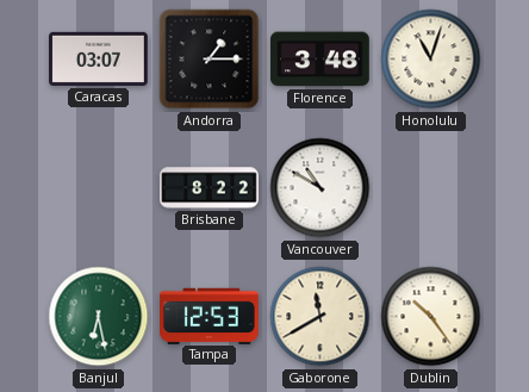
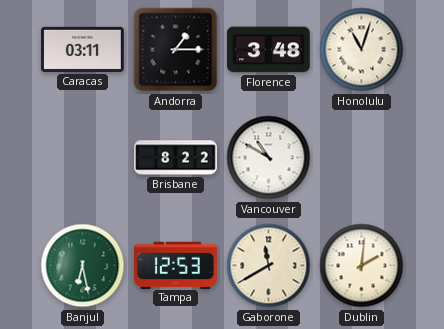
Caracas: 03:07 -> 03:11
Dublin: 10:24 -> 2:01
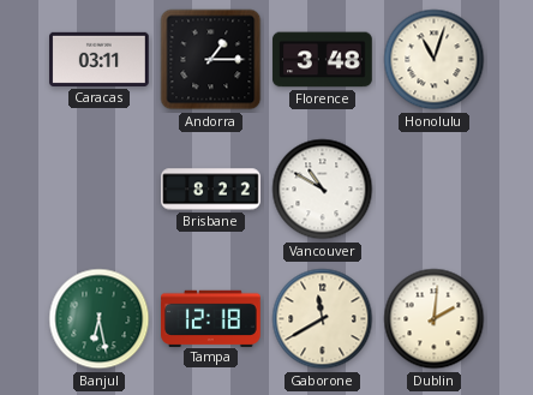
Tampa: 12:53 -> 12:18
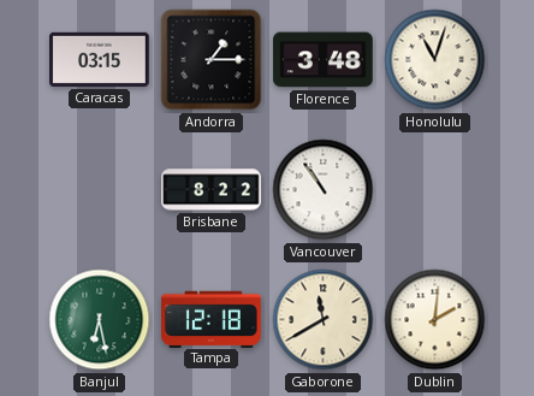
Caracas: 03:11 -> 03:15
Vancouver: 10:50 -> 10:54
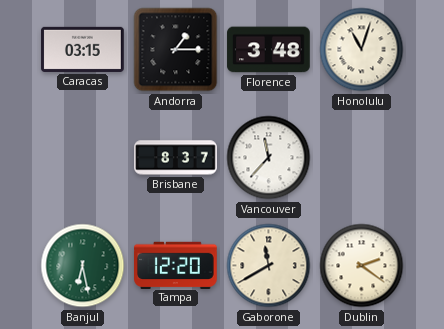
Brisbane: 8:22 -> 8:37
Vancouver: 10:54 -> 11:37
Tampa: 12:18 -> 12:20
Dublin: 2:01 -> 2:21
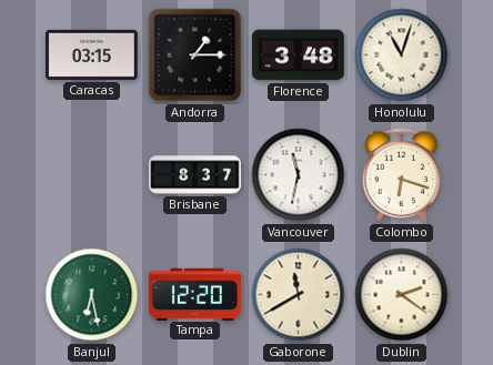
Vancouver: 11:37 -> 11:32
Colombo: none -> 6:18
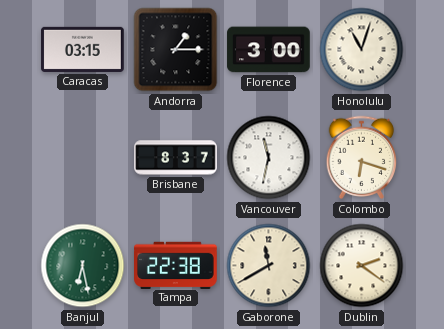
Florence: 3:48 -> 3:00
Tampa: 12:20 -> 22:38
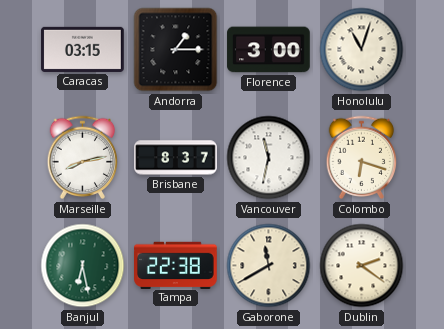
Marseille: none -> 8:13
